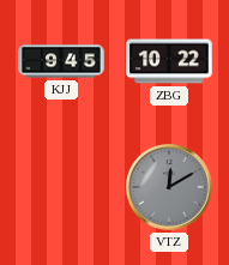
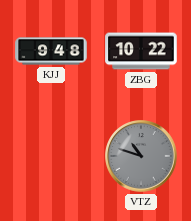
KJJ: 9:45 -> 9:48
VTZ: 12:10 -> 10:48
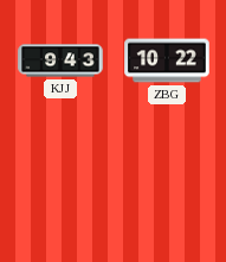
KJJ: 9:48 -> 9:43
VTZ: 10:48 -> none
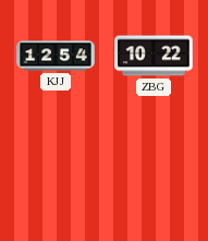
KJJ: 9:43 -> 12:54
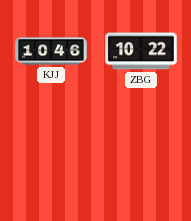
KJJ: 12:54 -> 10:46
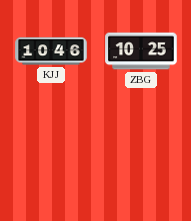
ZBG: 10:22 -> 10:25
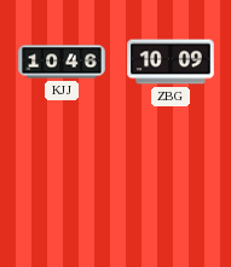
ZBG: 10:25 -> 10:09
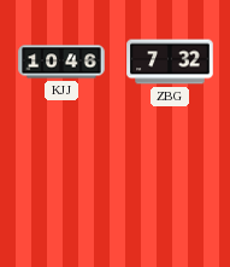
ZBG: 10:09 -> 7:32
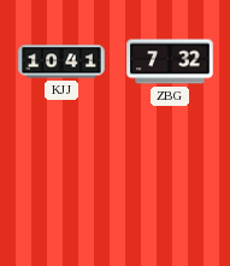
KJJ: 10:46 -> 10:41
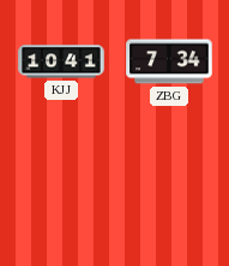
ZBG: 7:32 -> 7:34
